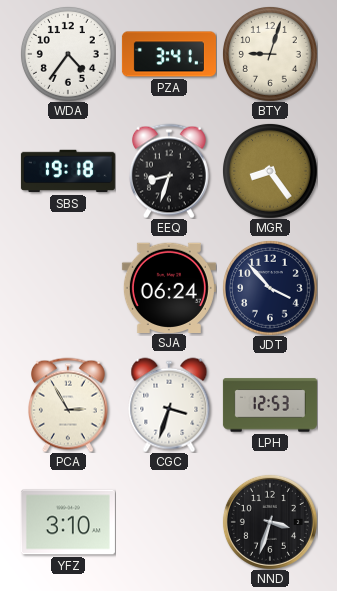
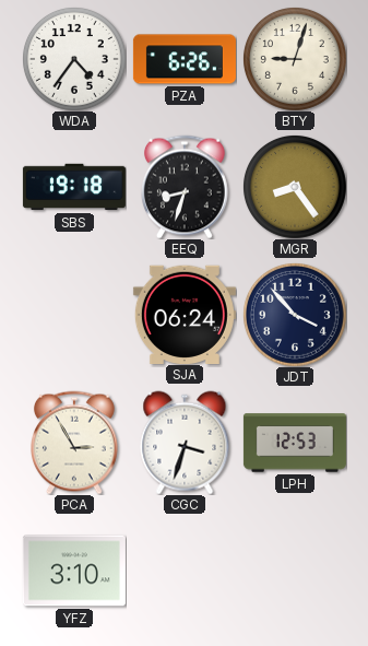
PZA: 3:41 -> 6:26
NND: 3:33 -> none
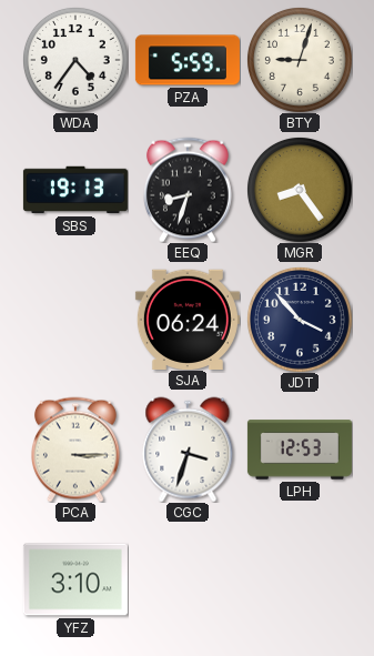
PZA: 6:26 -> 5:59
SBS: 19:18 -> 19:13
PCA: 2:55 -> 3:15
